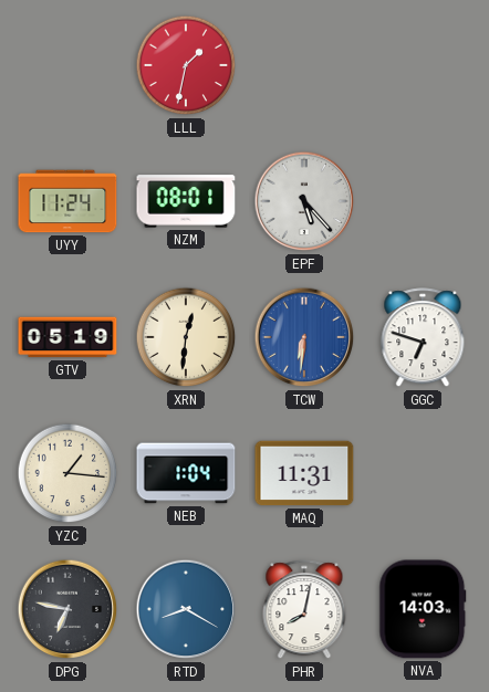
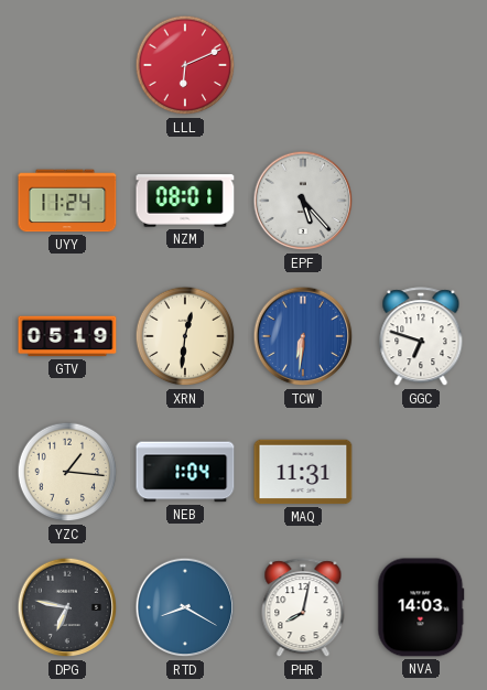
LLL: 1:32 -> 6:11
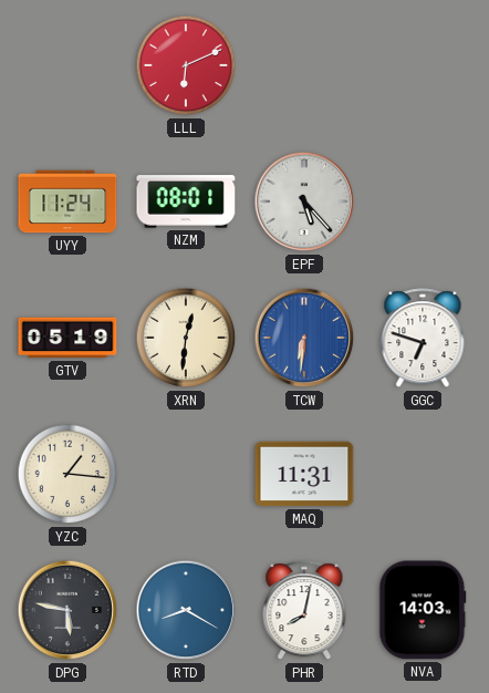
NEB: 1:04 -> none
DPG: 6:47 -> 5:47
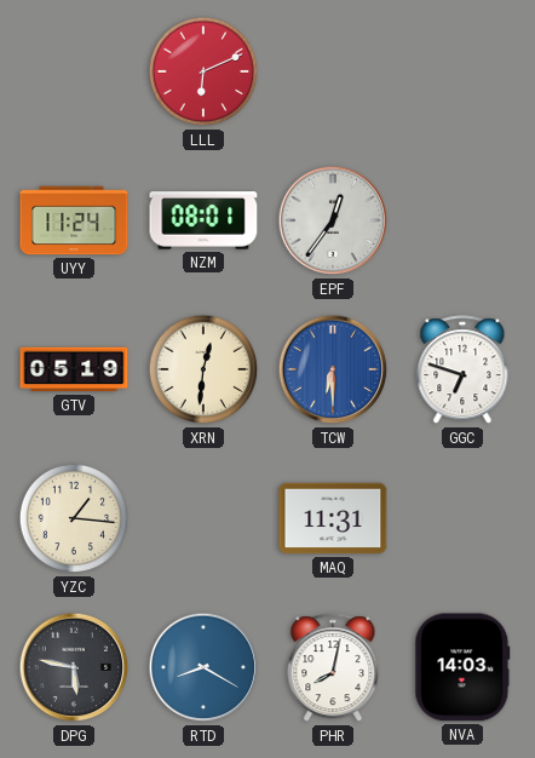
EPF: 5:23 -> 12:36
TCW: 6:31 -> 6:30
